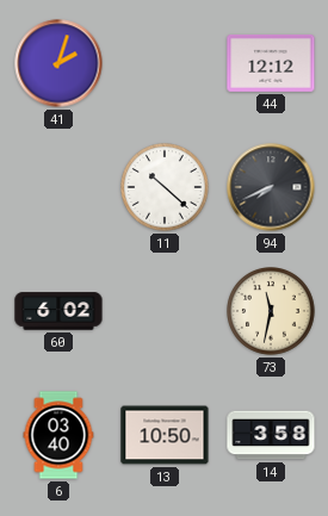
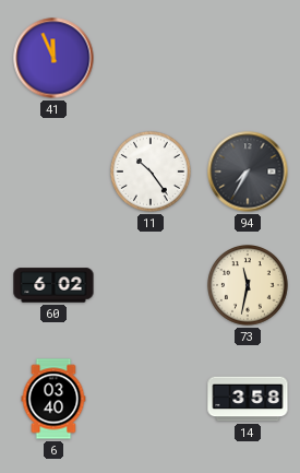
41: 2:03 -> 11:56
44: 12:12 -> none
11: 10:22 -> 10:24
94: 7:41 -> 7:35
13: 10:50 -> none
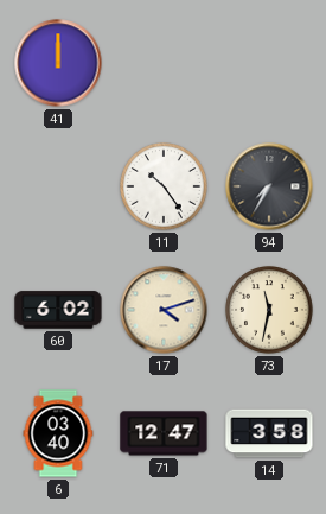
41: 11:56 -> 12:00
17: none -> 4:12
71: none -> 12:47
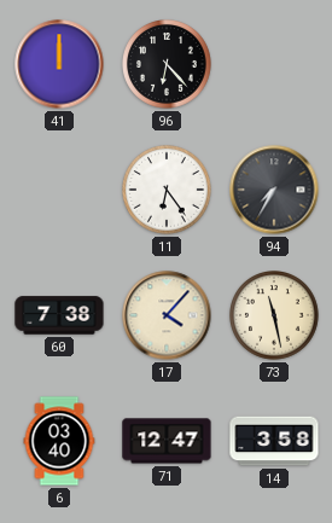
96: none -> 6:23
11: 10:24 -> 6:24
60: 6:02 -> 7:38
17: 4:12 -> 4:07
73: 11:32 -> 11:28
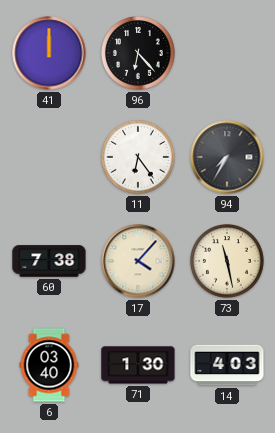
71: 12:47 -> 1:30
14: 3:58 -> 4:03
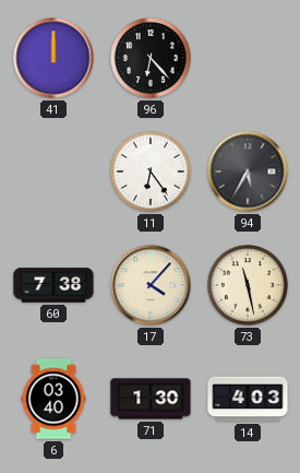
94: 7:35 -> 5:35
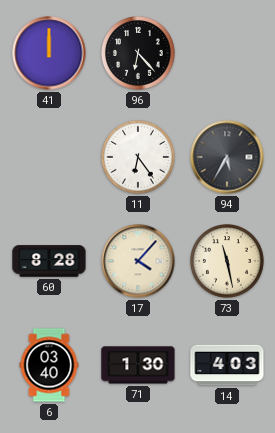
60: 7:38 -> 8:28
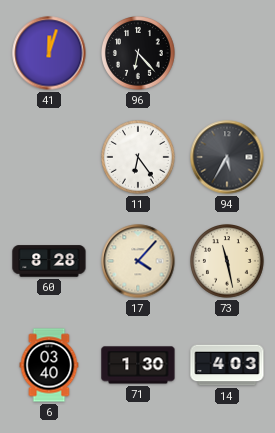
41: 12:00 -> 12:03
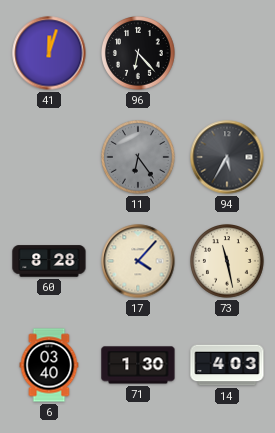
11 dial: white -> grey
